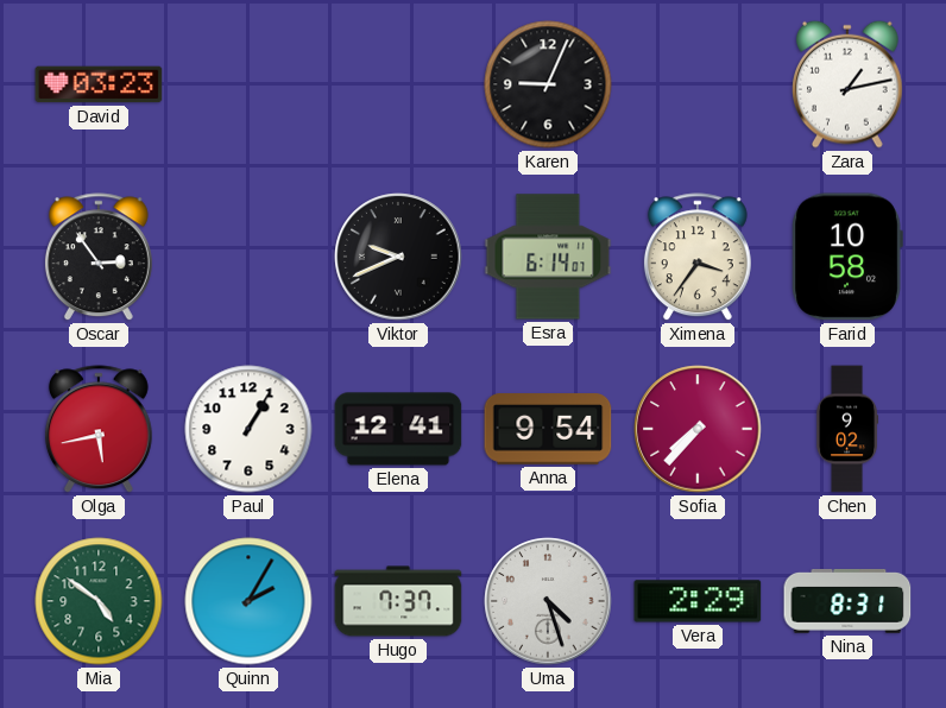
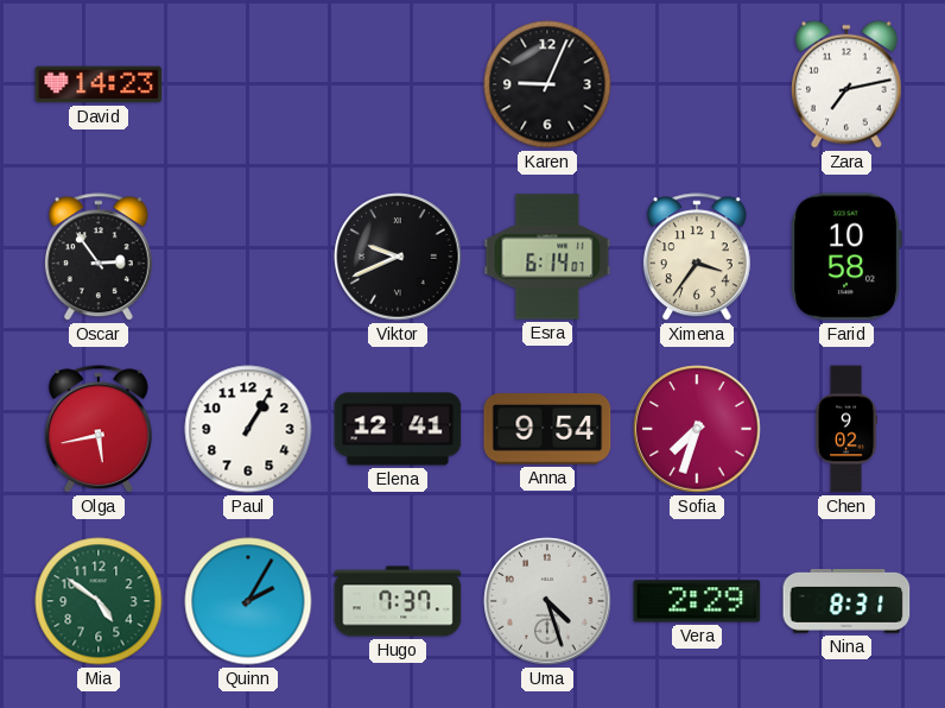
David: 03:23 -> 14:23
Zara: 1:13 -> 7:13
Sofia: 7:37 -> 7:33
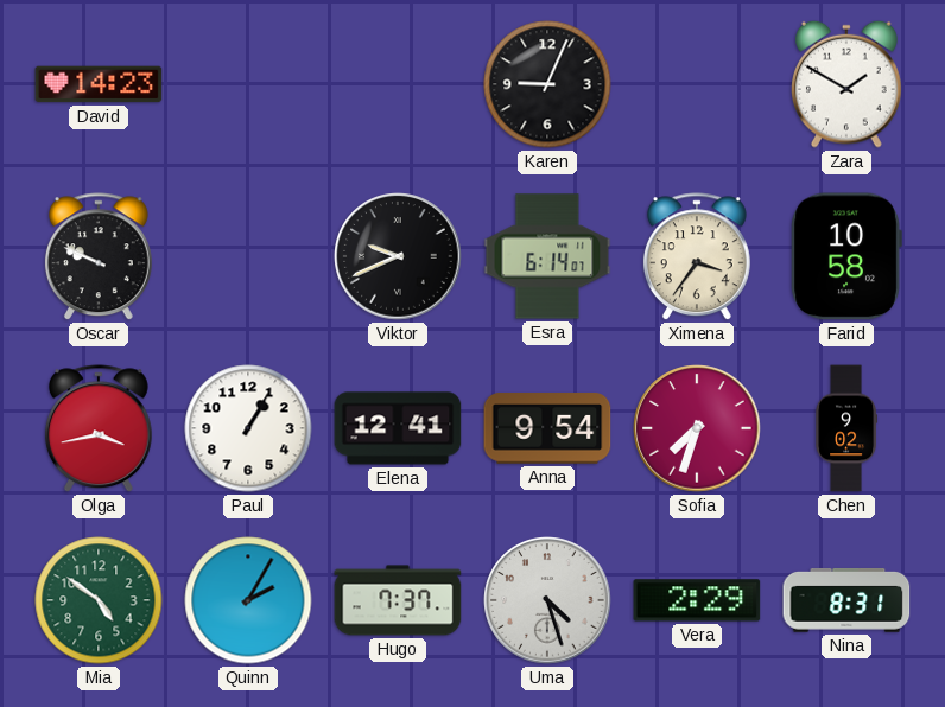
Zara: 7:13 -> 1:50
Oscar: 2:54 -> 9:49
Olga: 5:43 -> 3:43
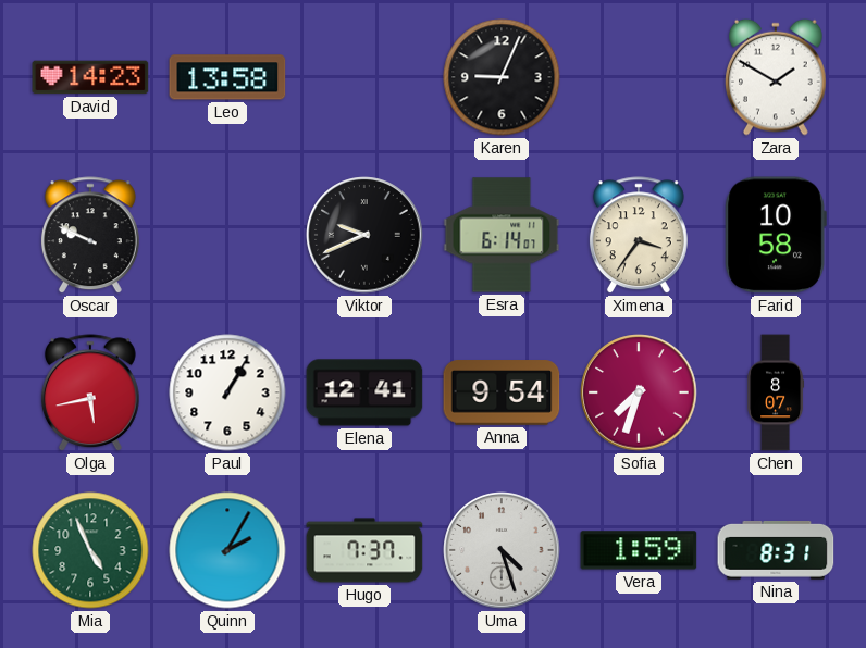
Leo: none -> 13:58
Olga: 3:43 -> 5:43
Chen: 9:02 -> 8:07
Mia: 4:51 -> 4:56
Vera: 2:29 -> 1:59
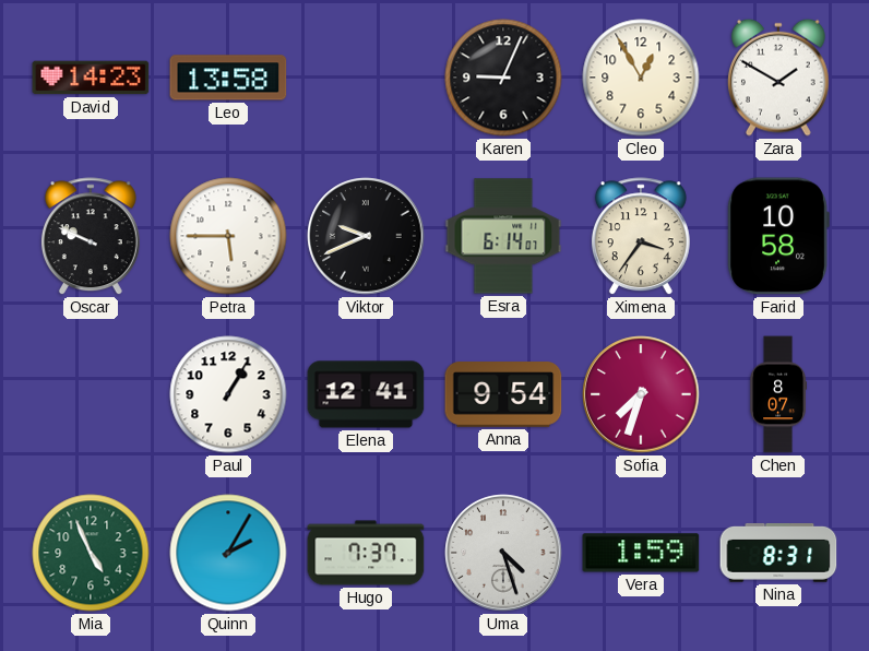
Cleo: none -> 12:55
Petra: none -> 5:45
Olga: 5:43 -> none
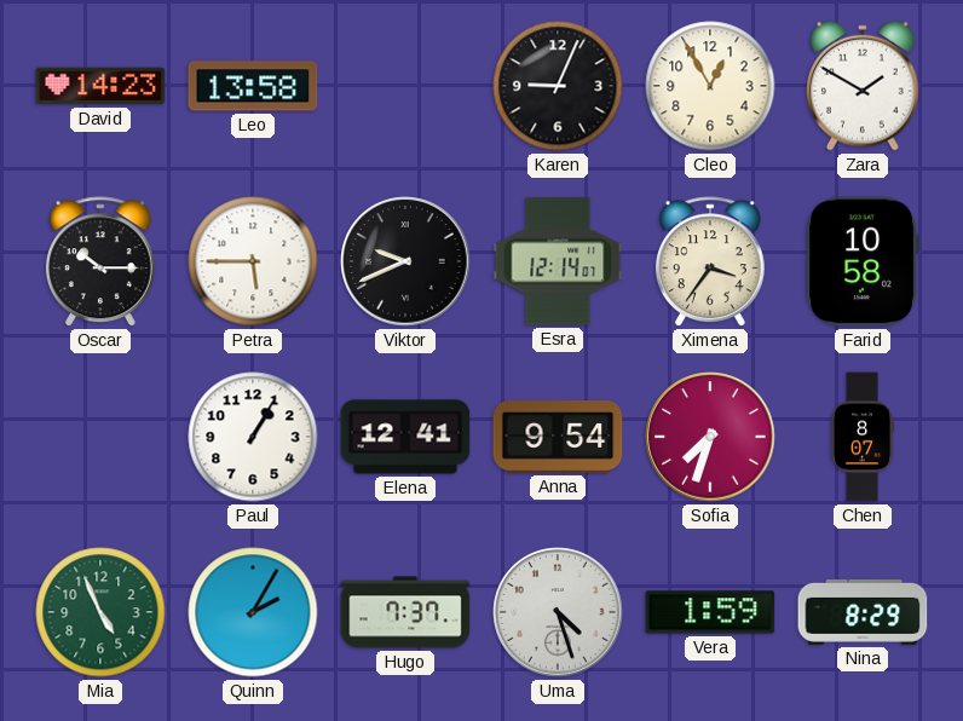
Oscar: 9:49 -> 10:15
Esra: 6:14 -> 12:14
Nina: 8:31 -> 8:29
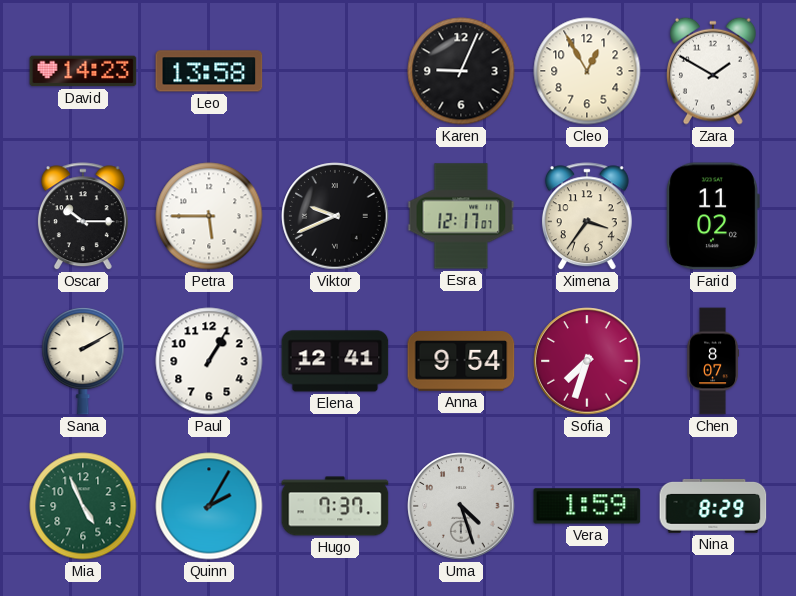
Esra: 12:14 -> 12:17
Farid: 10:58 -> 11:02
Sana: none -> 2:10
